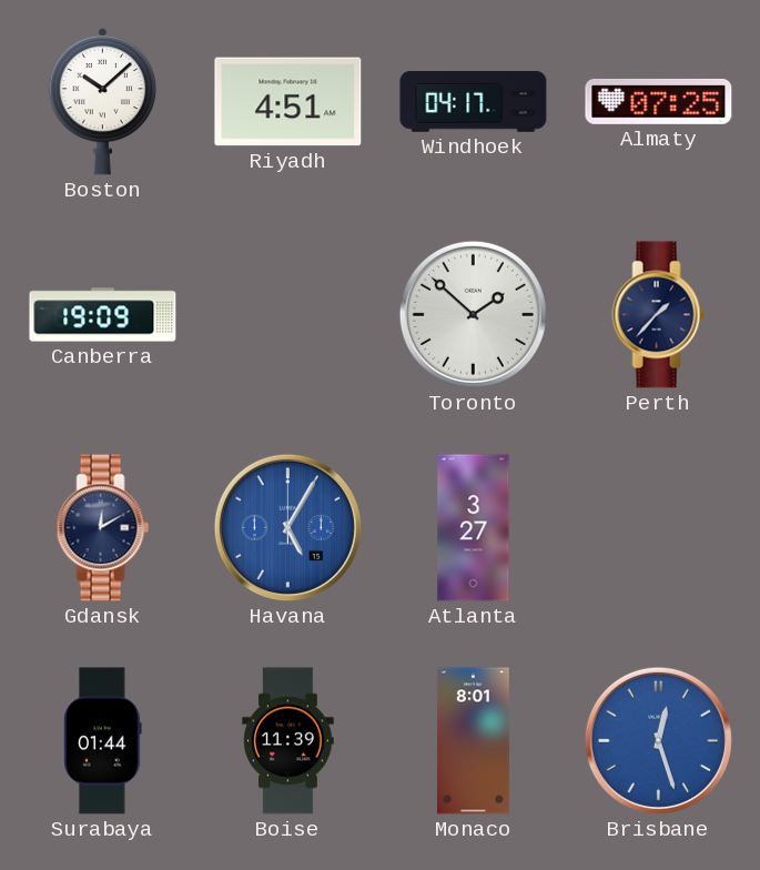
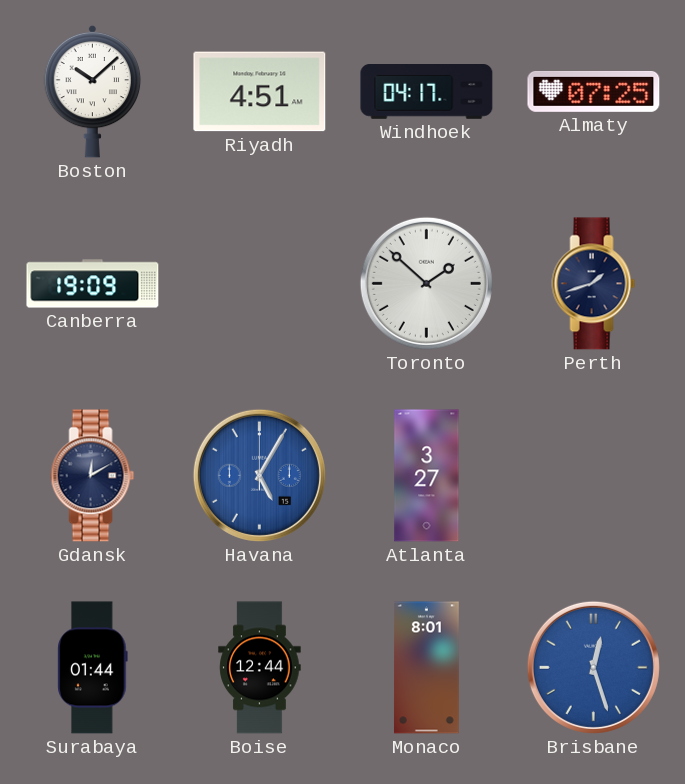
Perth: 1:37 -> 1:42
Boise: 11:39 -> 12:44
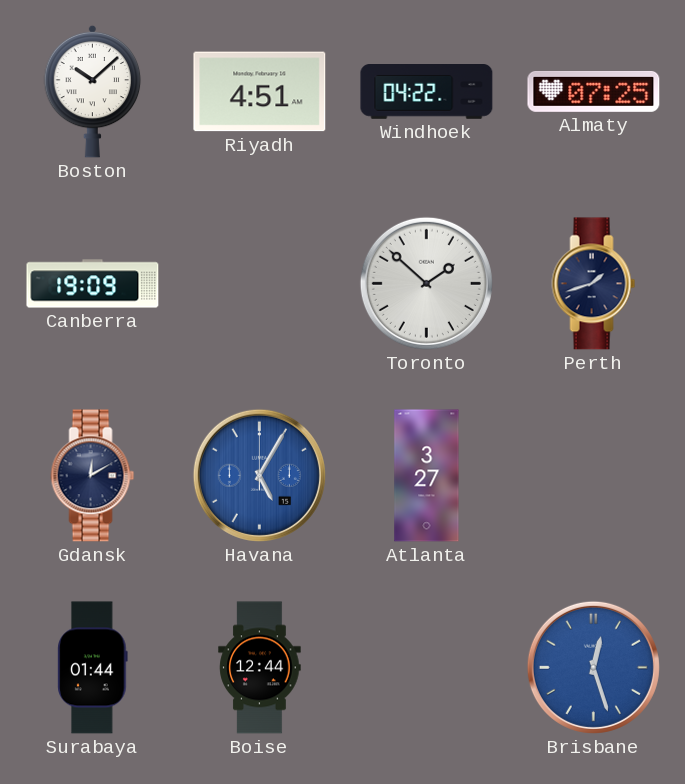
Windhoek: 04:17 -> 04:22
Monaco: 8:01 -> none
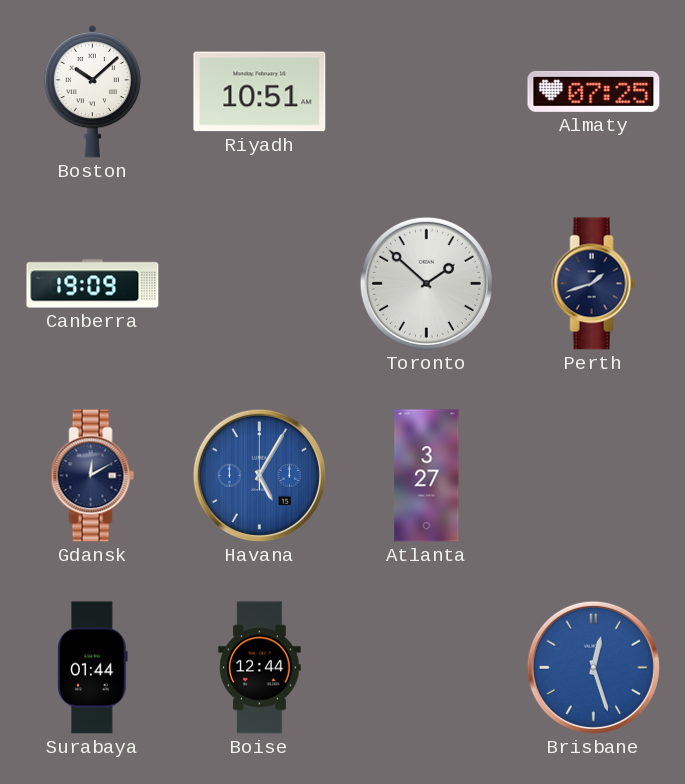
Riyadh: 4:51 -> 10:51
Windhoek: 04:22 -> none
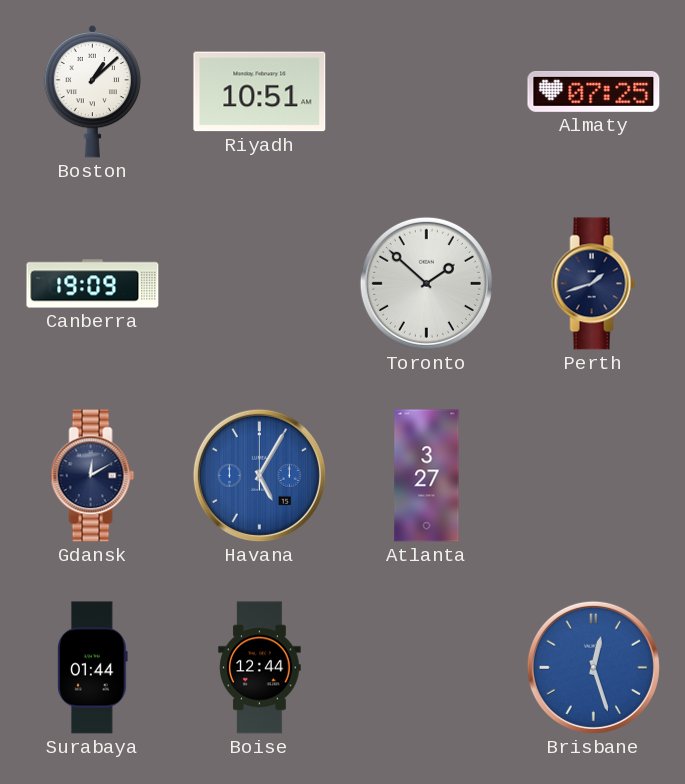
Boston: 10:08 -> 1:08
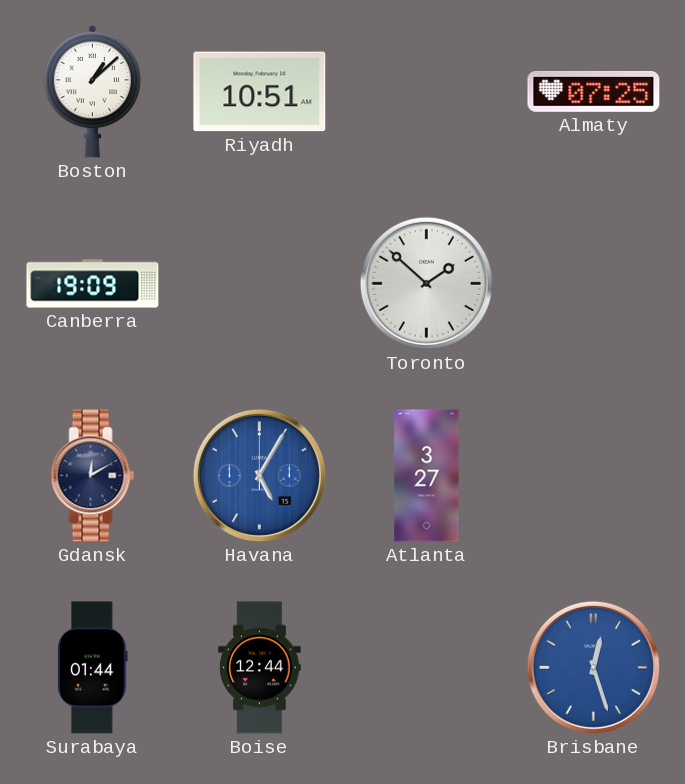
Perth: 1:42 -> none
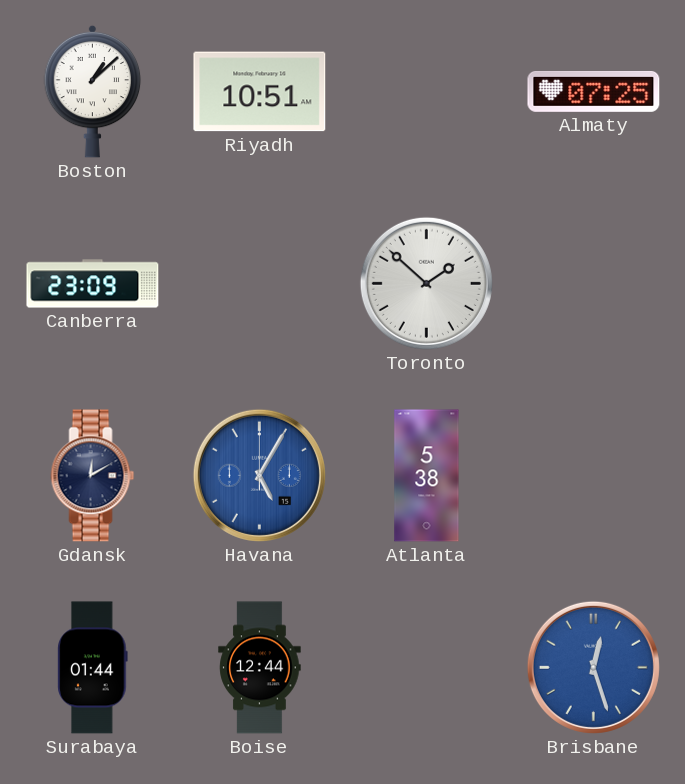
Canberra: 19:09 -> 23:09
Atlanta: 3:27 -> 5:38
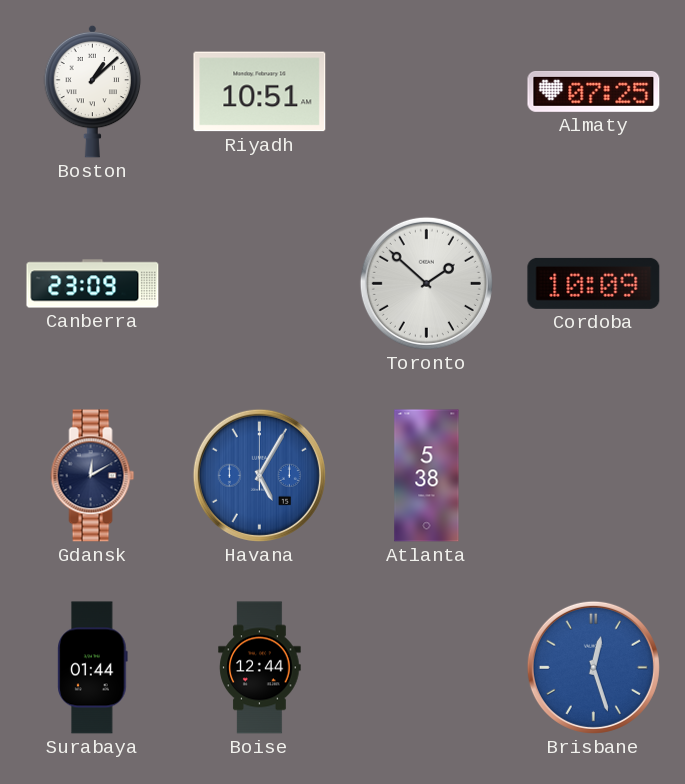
Cordoba: none -> 10:09
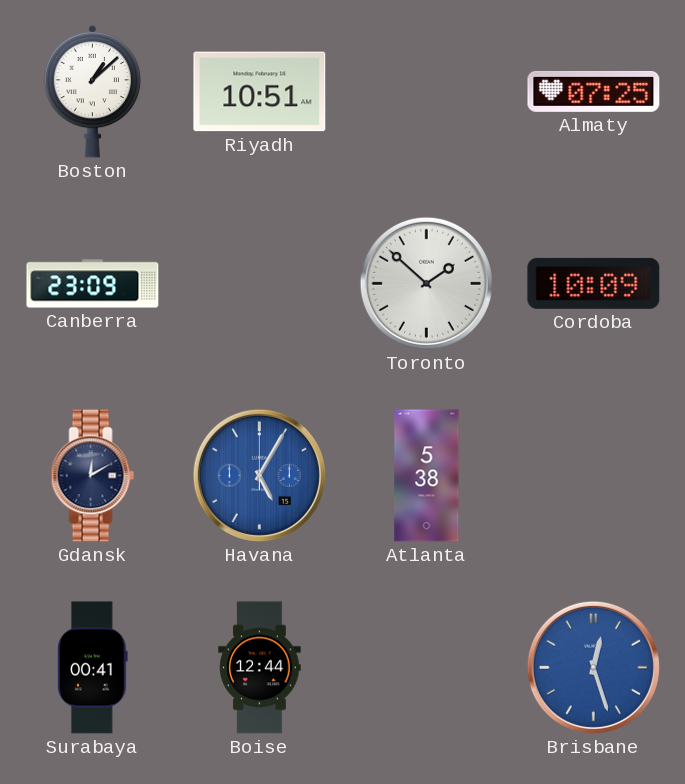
Surabaya: 01:44 -> 00:41
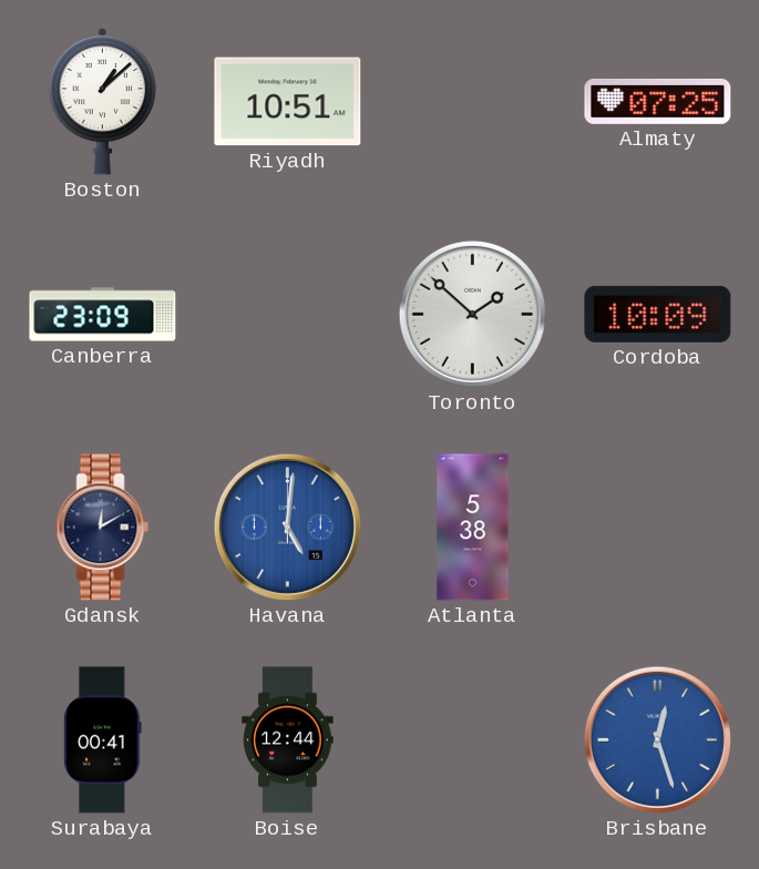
Havana: 5:05 -> 5:01
